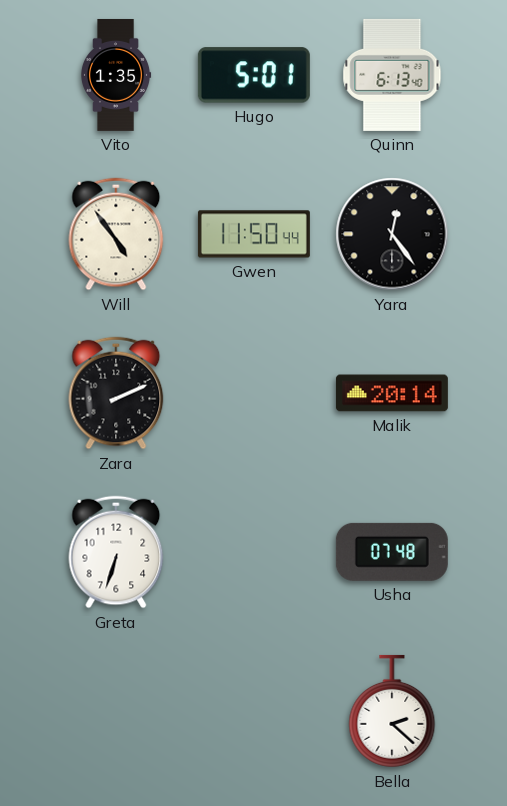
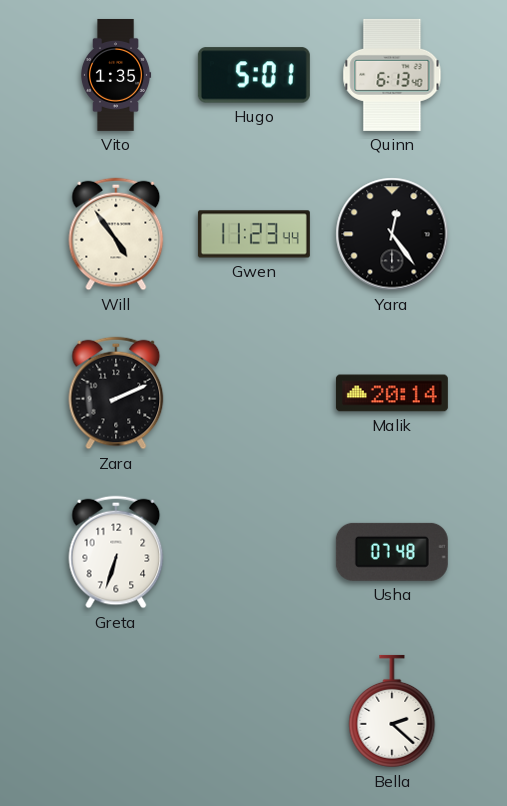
Gwen: 11:50 -> 11:23
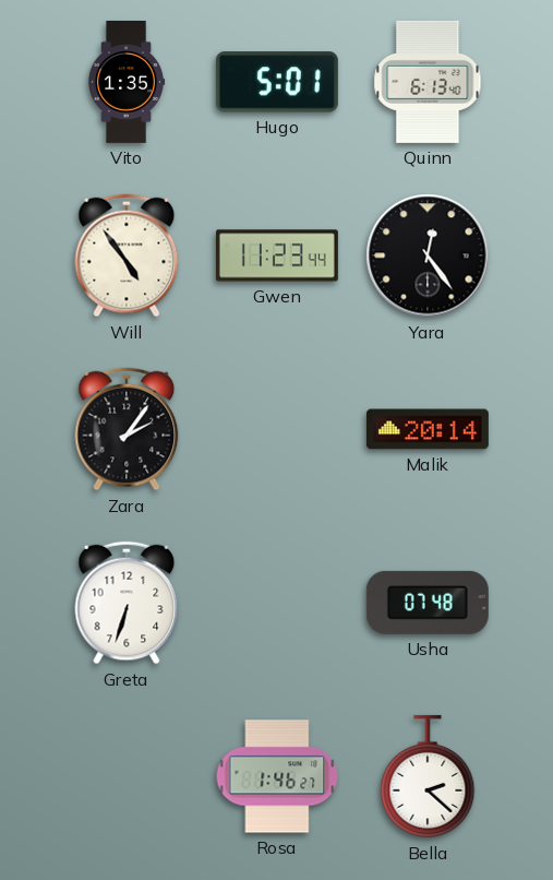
Zara: 2:11 -> 2:06
Rosa: none -> 1:46
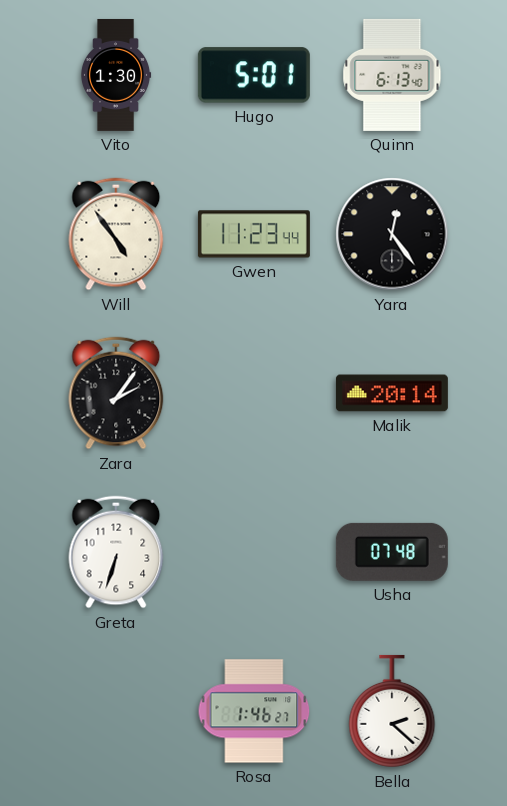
Vito: 1:35 -> 1:30
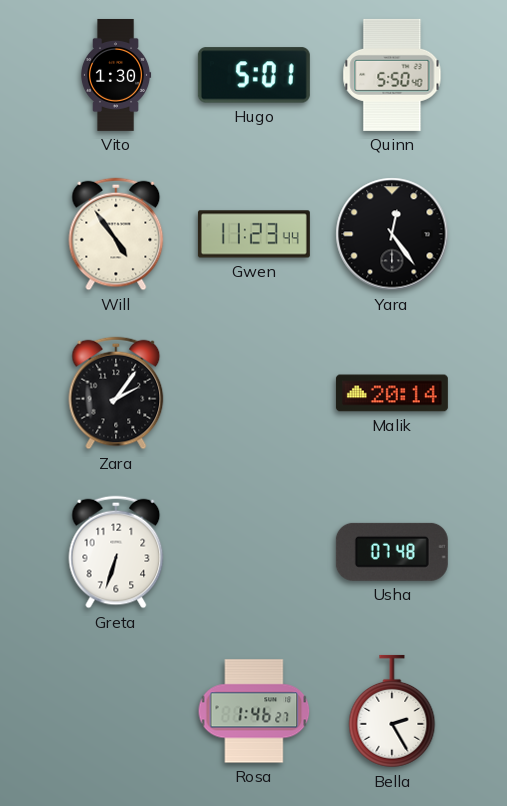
Quinn: 6:13 -> 5:50
Bella: 2:22 -> 2:25
